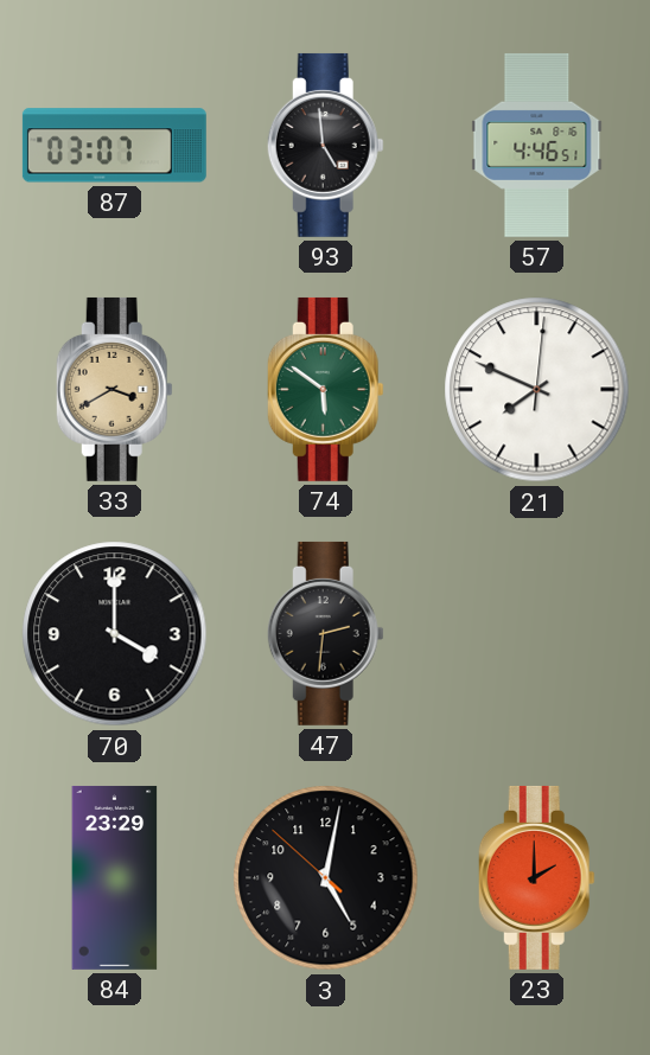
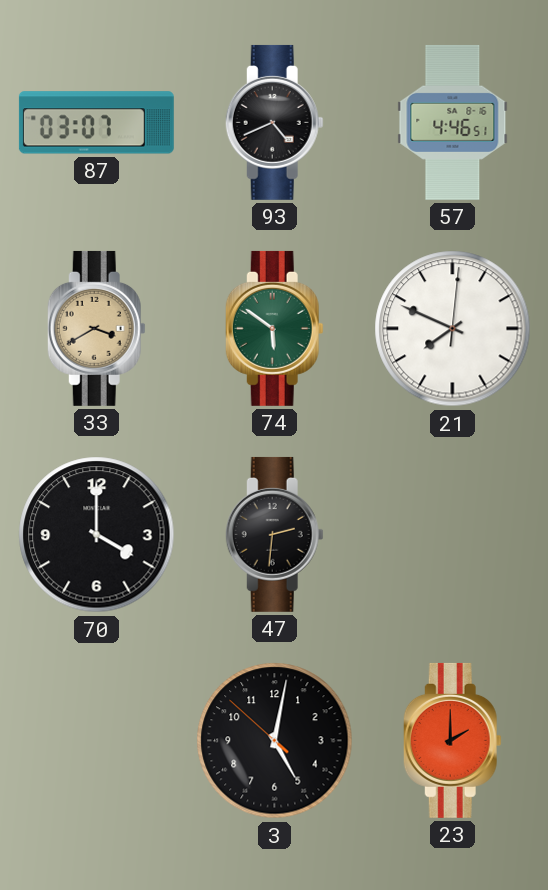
93: 4:59 -> 4:41
84: 23:29 -> none
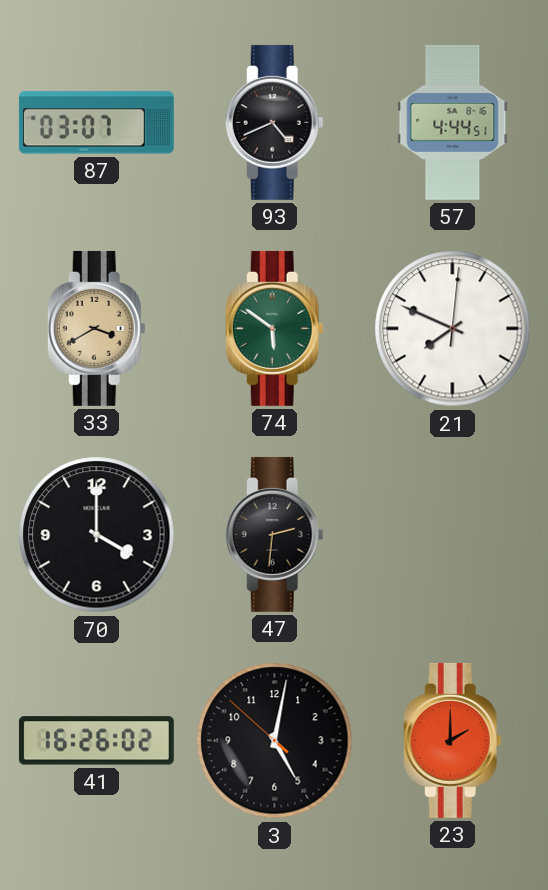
57: 4:46 -> 4:44
41: none -> 16:26
